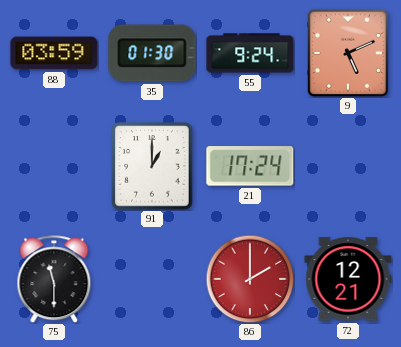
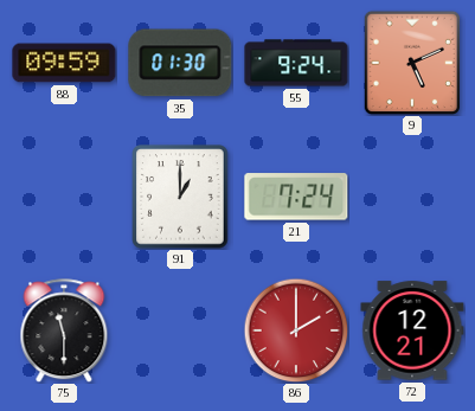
88: 03:59 -> 09:59
21: 17:24 -> 7:24
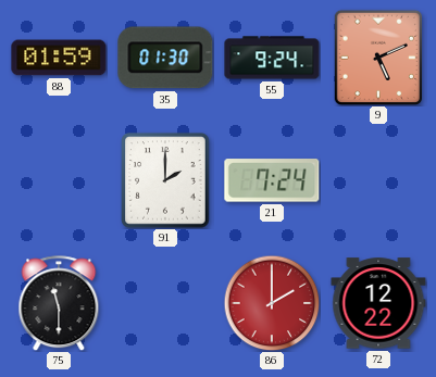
88: 09:59 -> 01:59
91: 1:00 -> 2:00
72: 12:21 -> 12:22
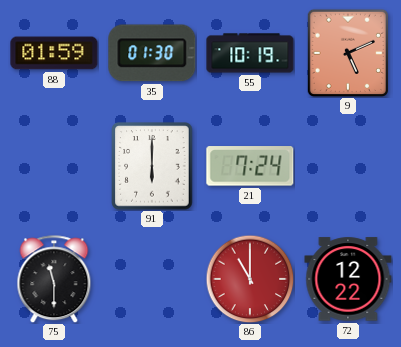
55: 9:24 -> 10:19
91: 2:00 -> 6:00
86: 2:00 -> 11:00
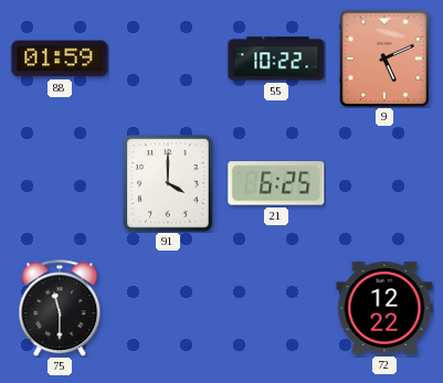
35: 01:30 -> none
55: 10:19 -> 10:22
91: 6:00 -> 4:00
21: 7:24 -> 6:25
86: 11:00 -> none
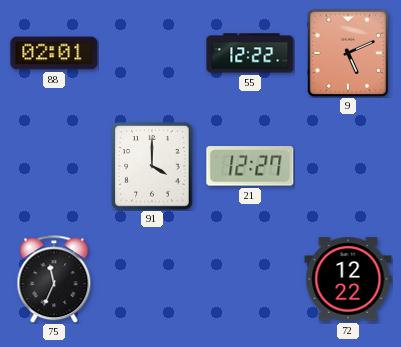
88: 01:59 -> 02:01
55: 10:22 -> 12:22
21: 6:25 -> 12:27
75: 11:30 -> 11:34
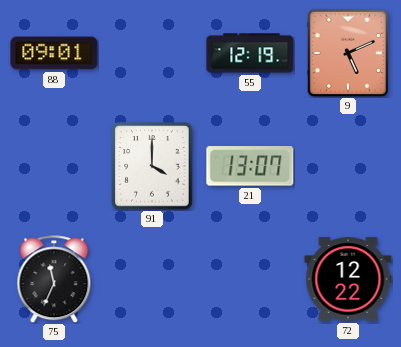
88: 02:01 -> 09:01
55: 12:22 -> 12:19
21: 12:27 -> 13:07
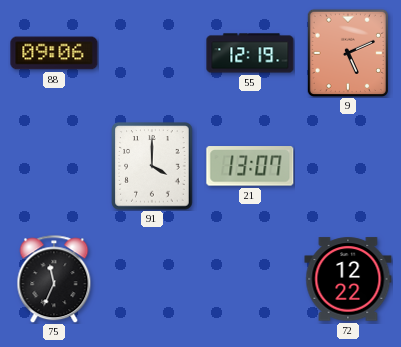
88: 09:01 -> 09:06
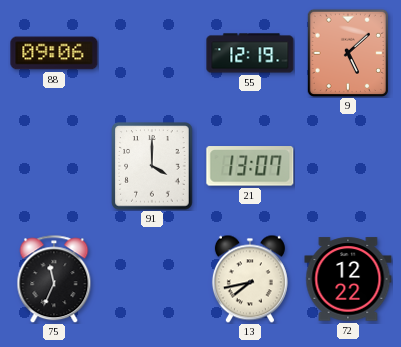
9: 5:11 -> 5:08
13: none -> 7:43
